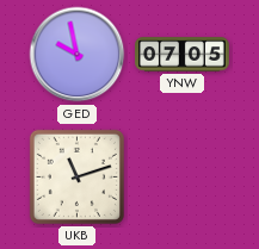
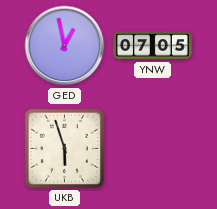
GED: 9:58 -> 12:58
UKB: 11:12 -> 5:57
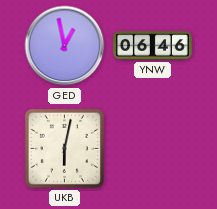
YNW: 07:05 -> 06:46
UKB: 5:57 -> 6:02
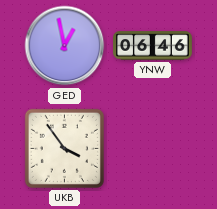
UKB: 6:02 -> 3:54
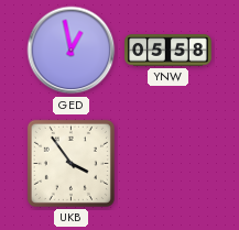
YNW: 06:46 -> 05:58
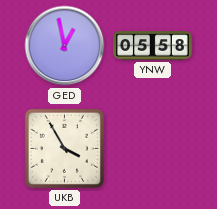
UKB: 3:54 -> 3:55
